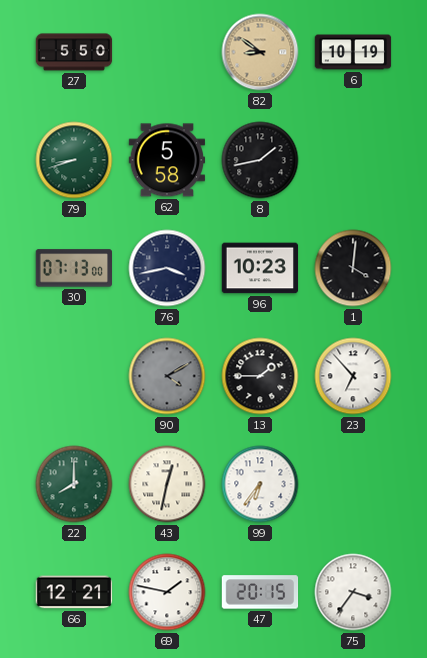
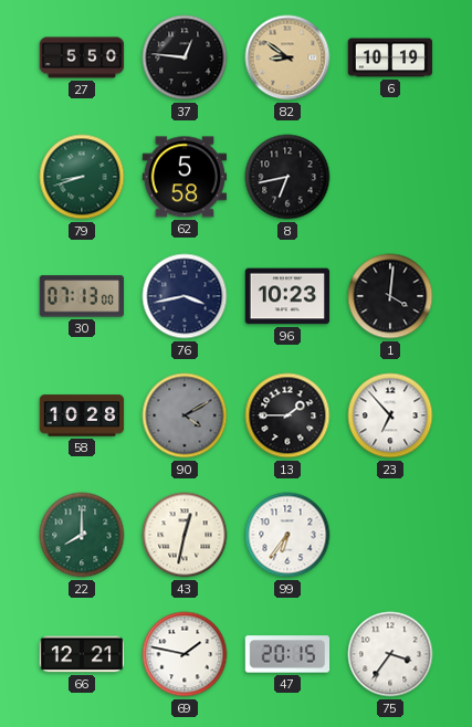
37: none -> 12:46
8: 1:43 -> 6:43
58: none -> 10:28
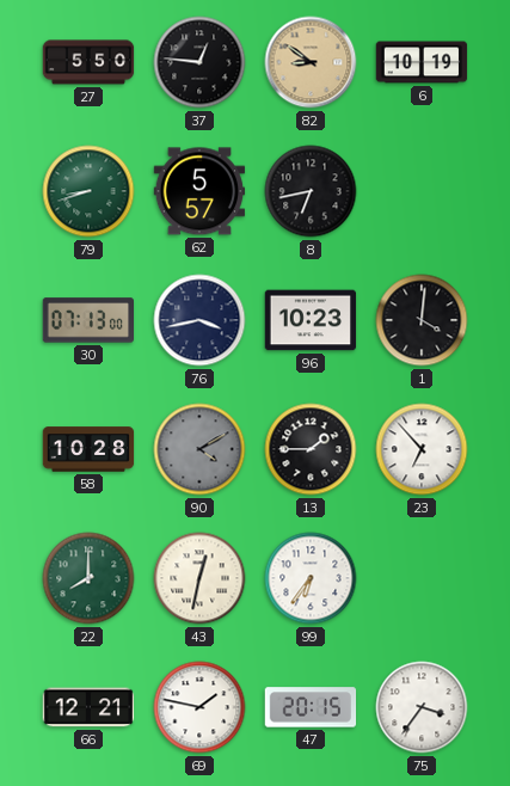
62: 5:58 -> 5:57
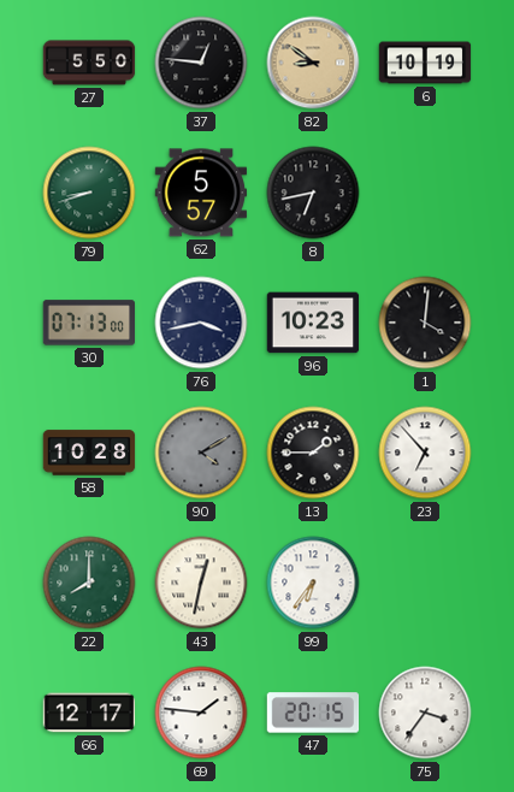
66: 12:21 -> 12:17
69: 1:47 -> 1:46
